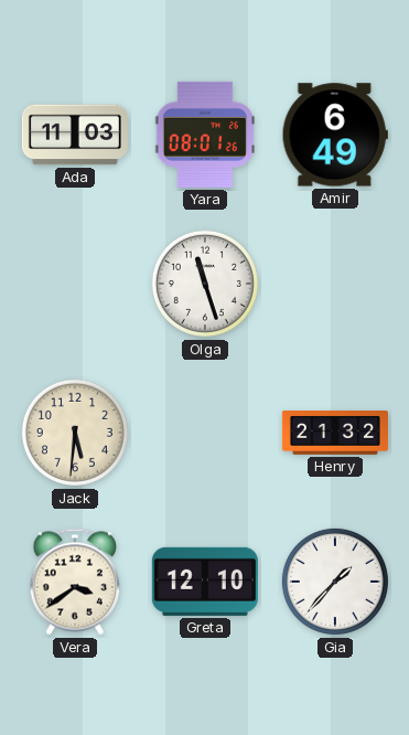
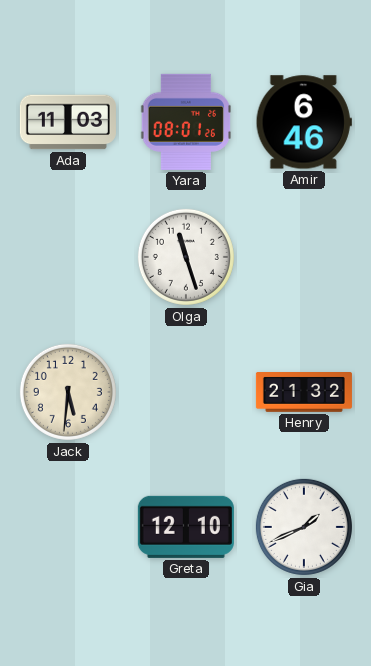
Amir: 6:49 -> 6:46
Vera: 3:39 -> none
Gia: 1:37 -> 1:41
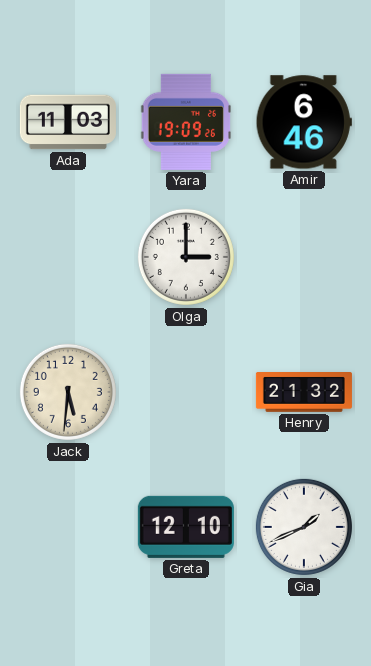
Yara: 08:01 -> 19:09
Olga: 11:27 -> 3:00
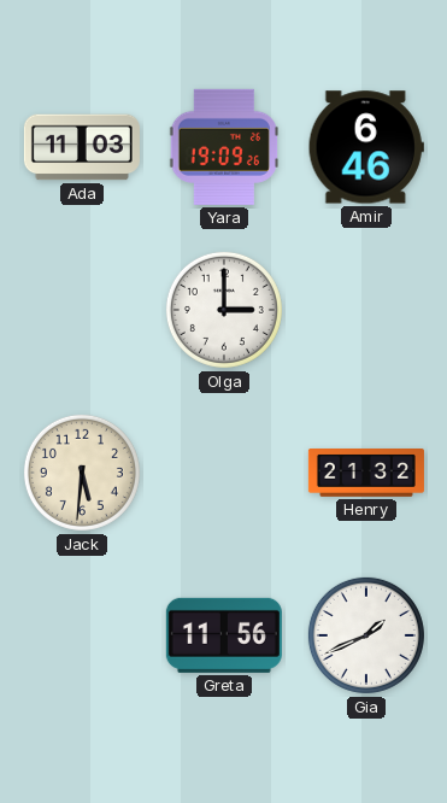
Greta: 12:10 -> 11:56
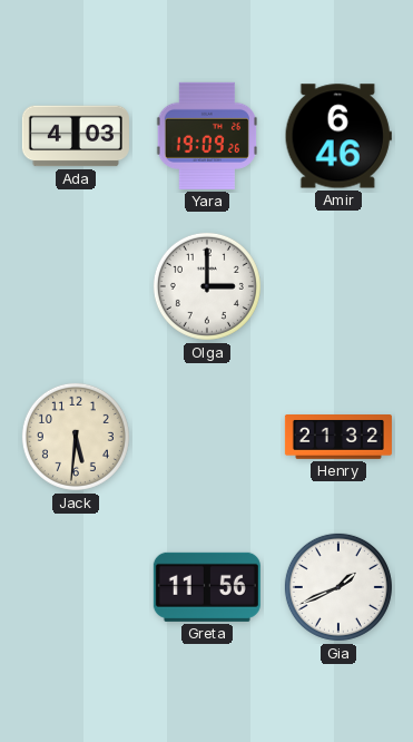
Ada: 11:03 -> 4:03
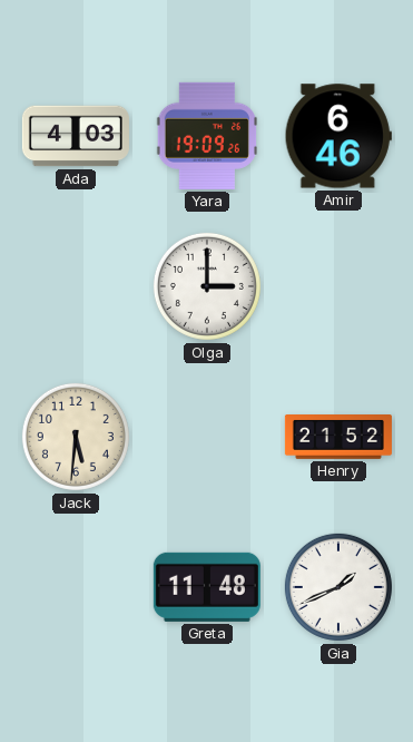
Henry: 21:32 -> 21:52
Greta: 11:56 -> 11:48
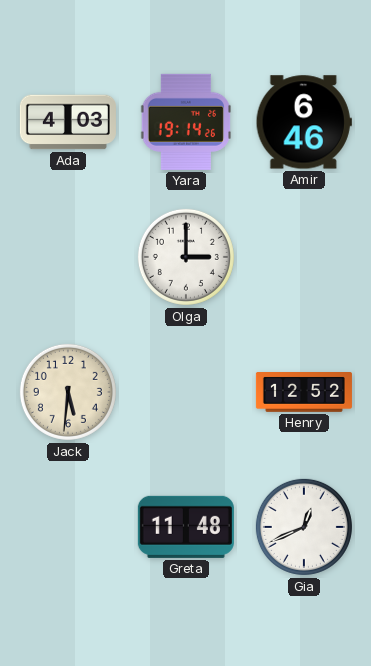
Yara: 19:09 -> 19:14
Henry: 21:52 -> 12:52
Gia: 1:41 -> 12:41
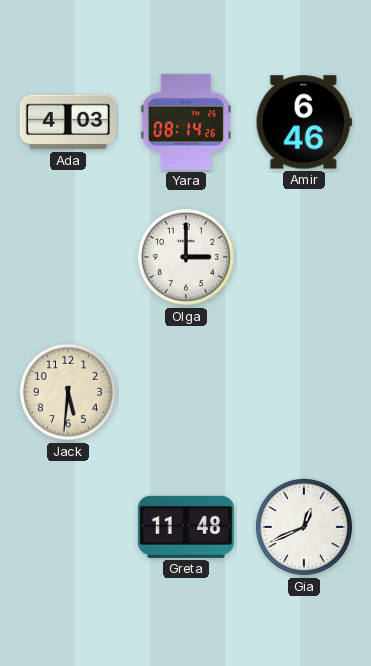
Yara: 19:14 -> 08:14
Henry: 12:52 -> none
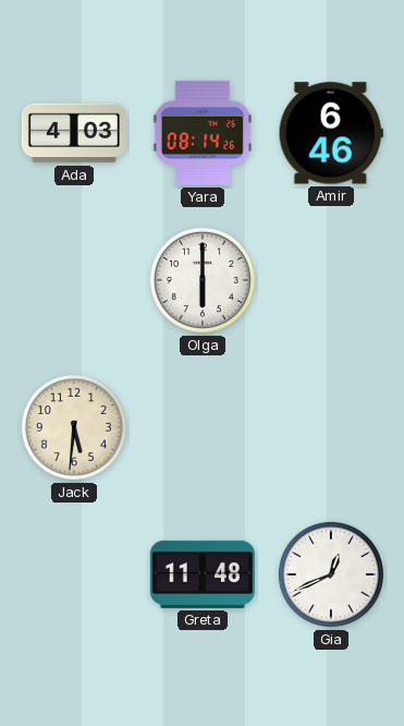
Olga: 3:00 -> 6:00
